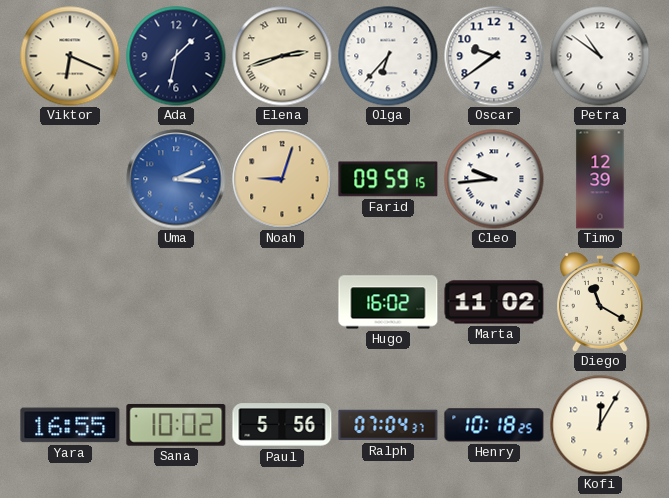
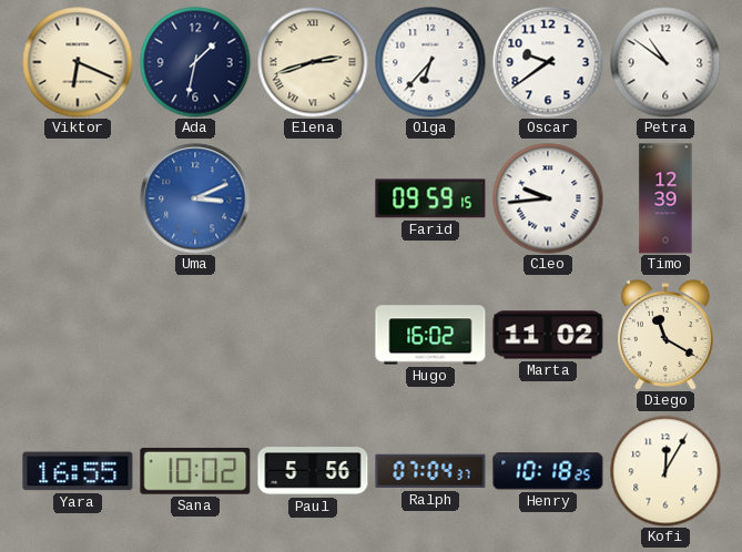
Noah: 9:03 -> none
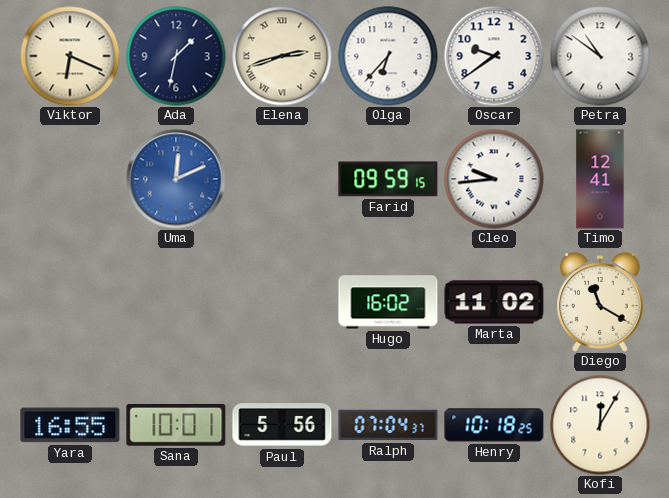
Uma: 3:11 -> 12:11
Timo: 12:39 -> 12:41
Sana: 10:02 -> 10:01
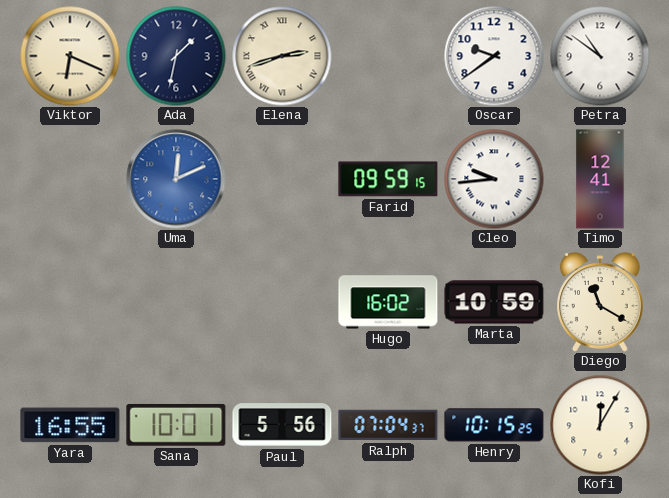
Olga: 6:37 -> none
Marta: 11:02 -> 10:59
Henry: 10:18 -> 10:15
